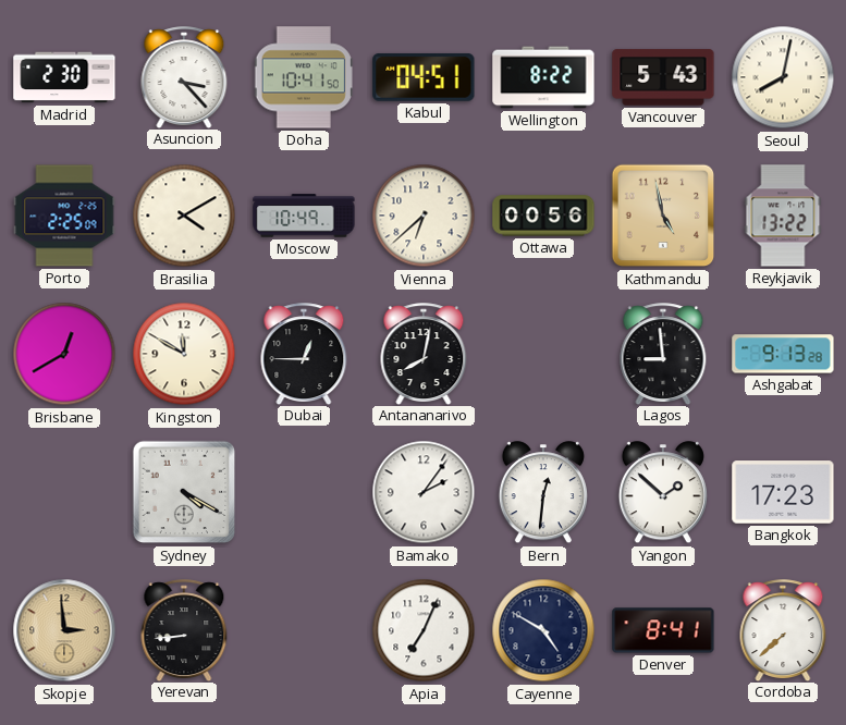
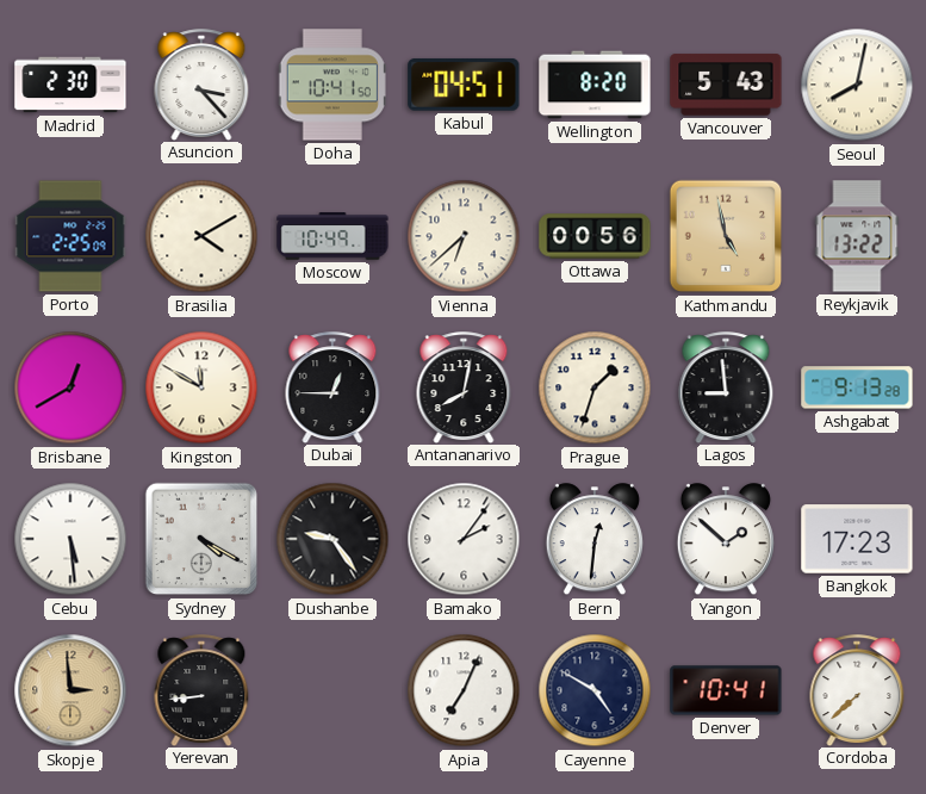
Wellington: 8:22 -> 8:20
Prague: none -> 1:33
Cebu: none -> 5:29
Dushanbe: none -> 9:24
Denver: 8:41 -> 10:41
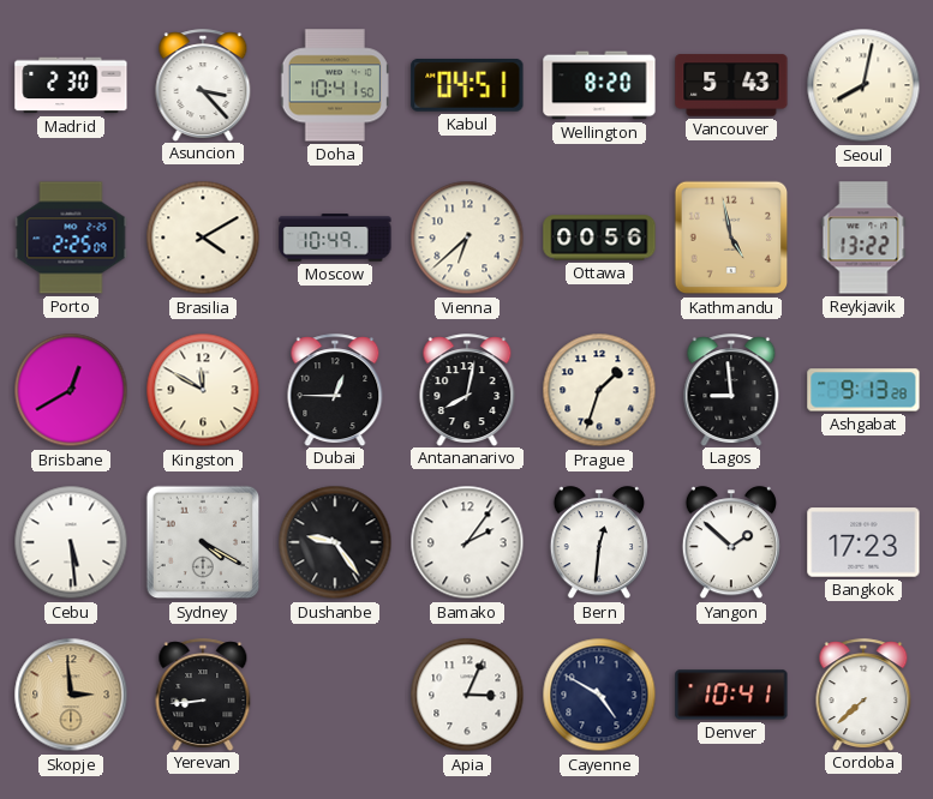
Apia: 7:04 -> 3:04
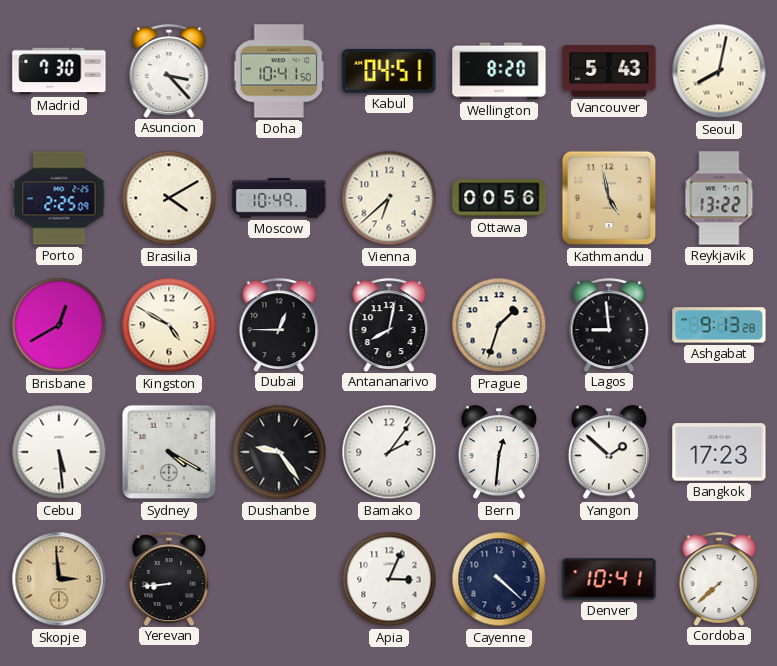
Madrid: 2:30 -> 7:30
Kingston: 11:50 -> 4:50
Cayenne: 4:50 -> 4:22
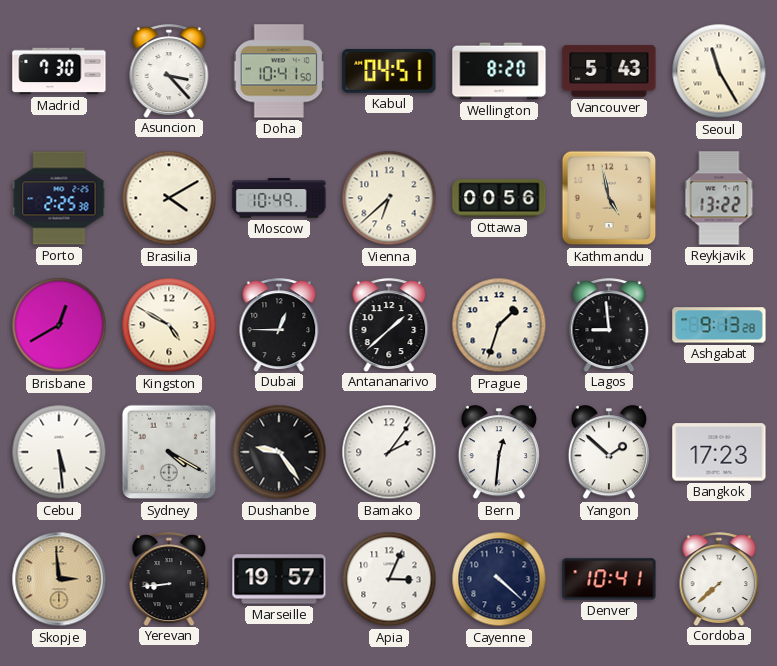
Seoul: 8:02 -> 11:25
Porto: 2:25:09 -> 2:25:38
Antananarivo: 8:02 -> 1:38
Marseille: none -> 19:57
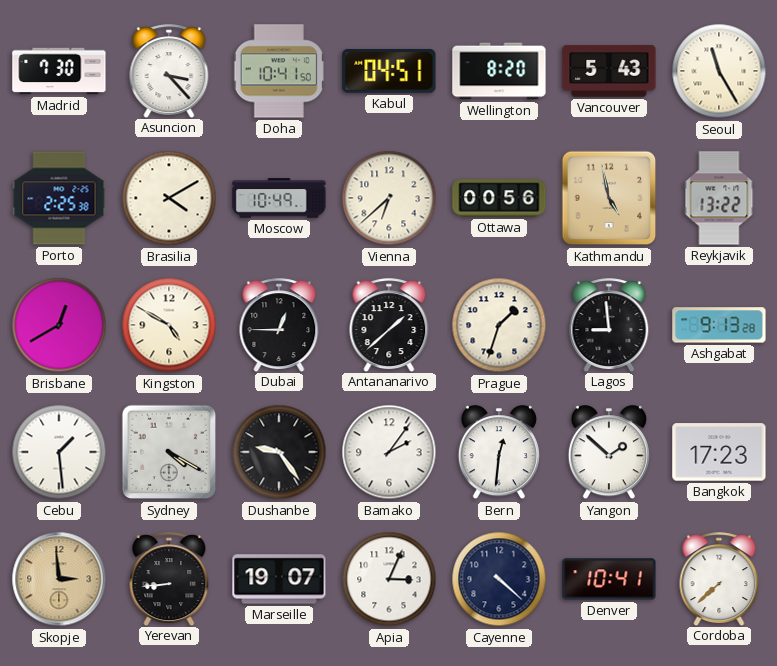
Cebu: 5:29 -> 1:29
Marseille: 19:57 -> 19:07
